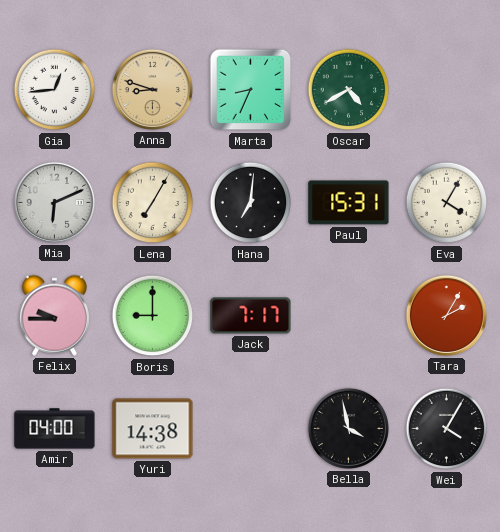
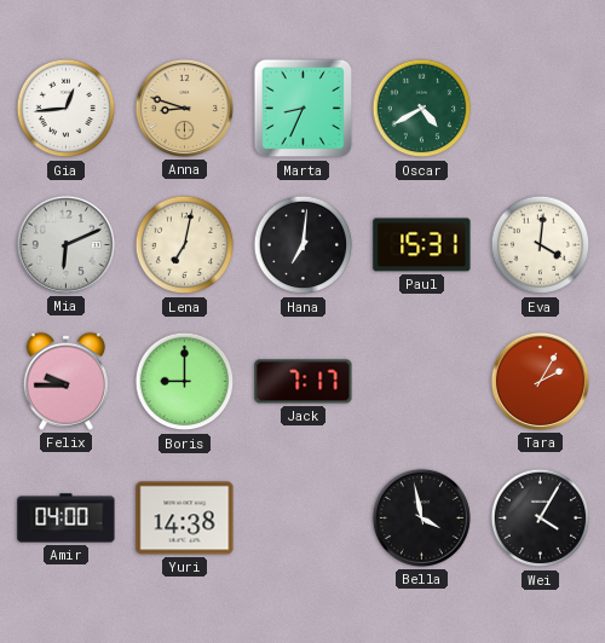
Lena: 7:05 -> 7:02
Eva: 4:05 -> 4:01
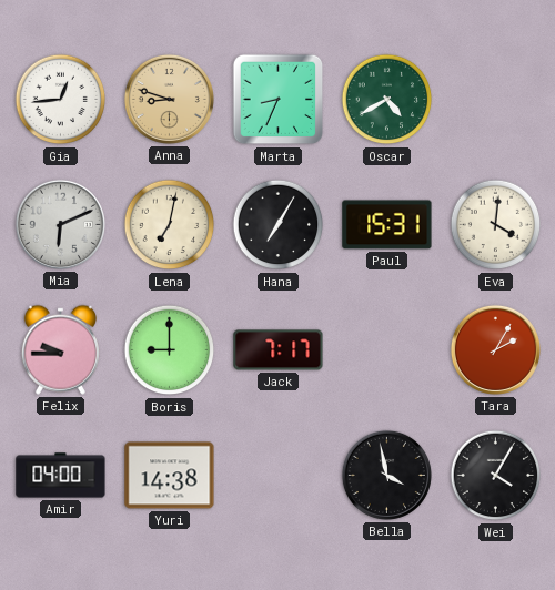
Hana: 7:01 -> 7:05
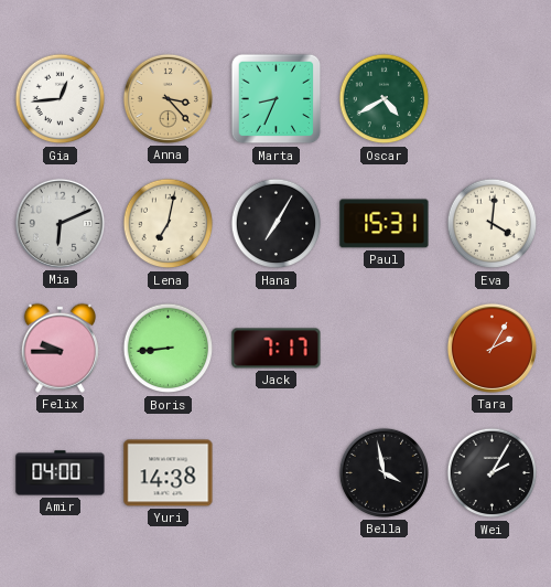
Anna: 8:48 -> 3:23
Boris: 9:00 -> 8:44
Wei: 4:05 -> 2:05
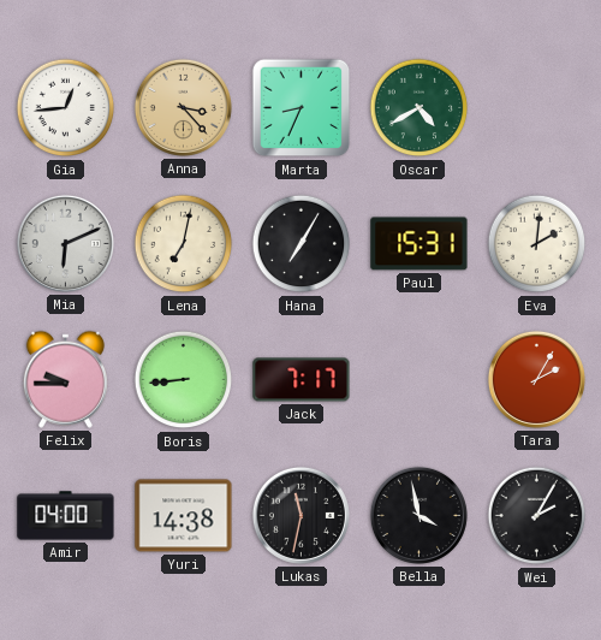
Eva: 4:01 -> 2:01
Lukas: none -> 11:32
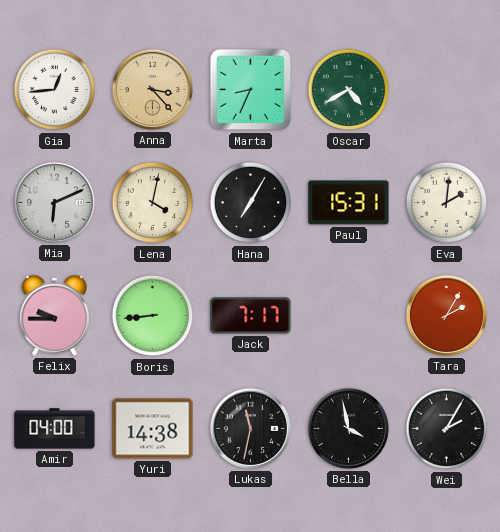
Lena: 7:02 -> 4:02
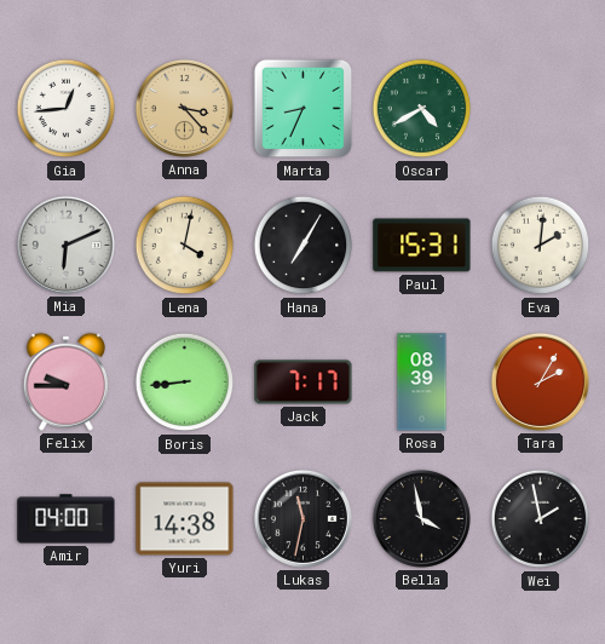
Rosa: none -> 08:39
Wei: 2:05 -> 1:58
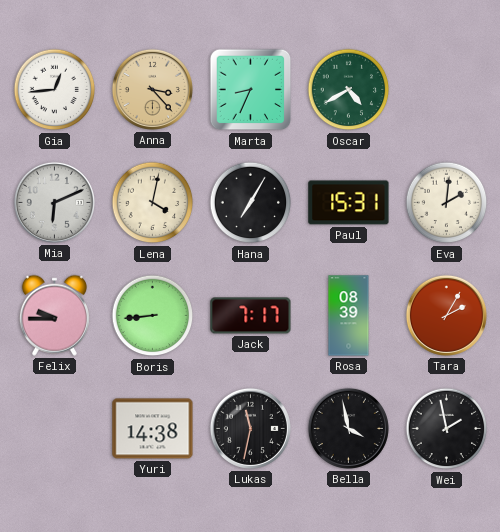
Amir: 04:00 -> none
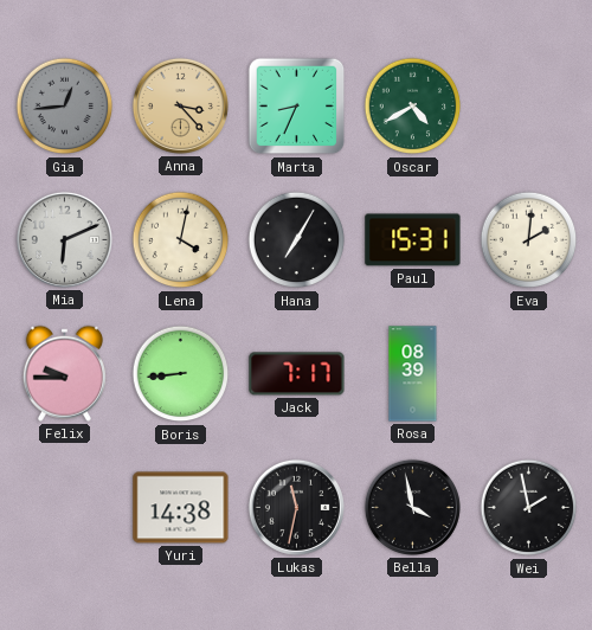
Gia dial: white -> grey
Tara: 2:05 -> none
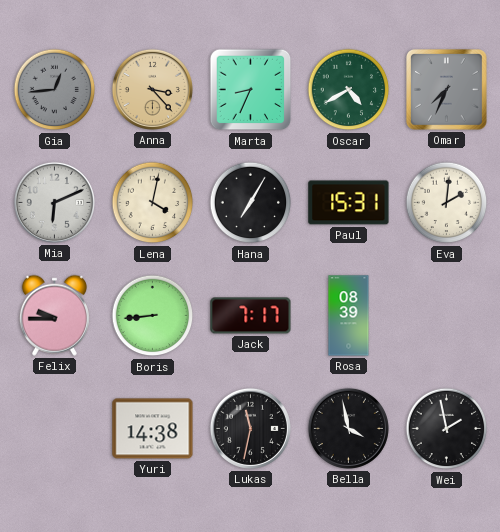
Omar: none -> 7:34
